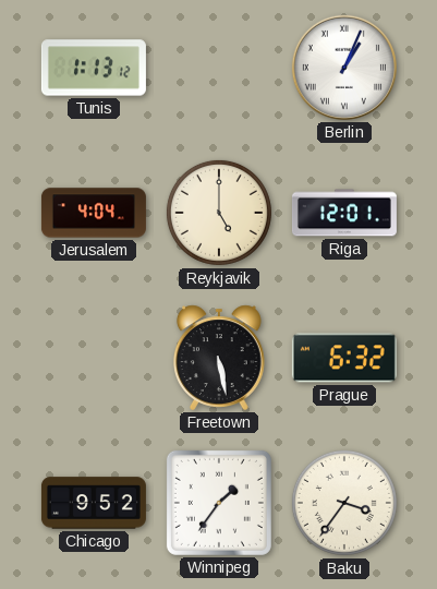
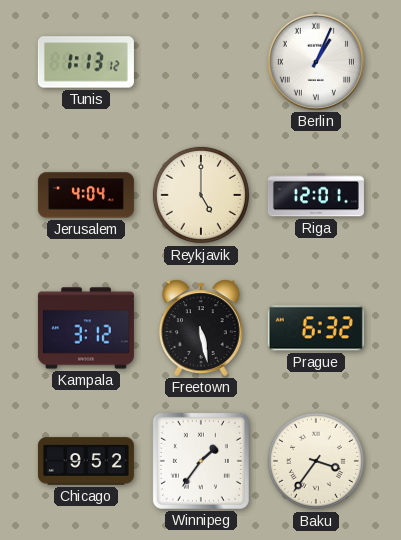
Kampala: none -> 3:12
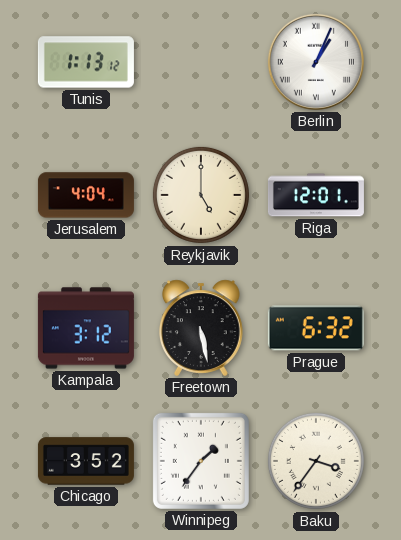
Chicago: 9:52 -> 3:52
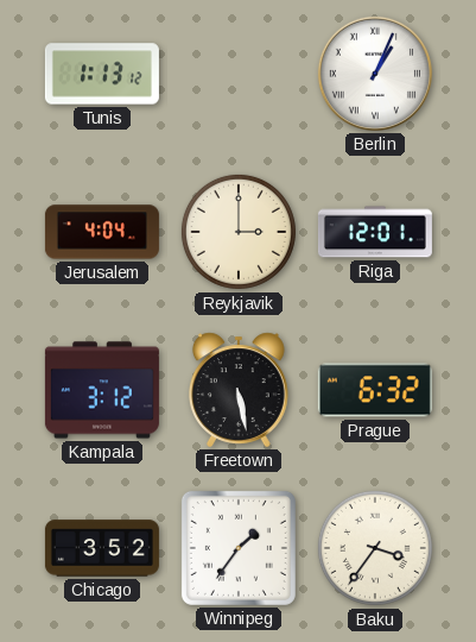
Reykjavik: 5:00 -> 3:00
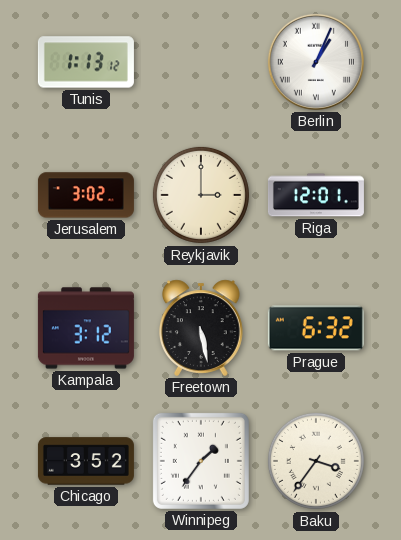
Jerusalem: 4:04 -> 3:02
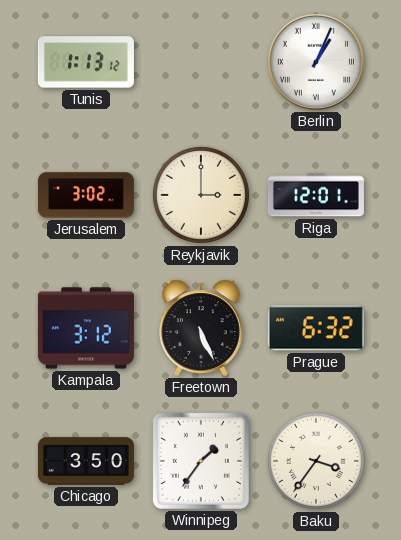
Freetown: 5:28 -> 5:26
Chicago: 3:52 -> 3:50
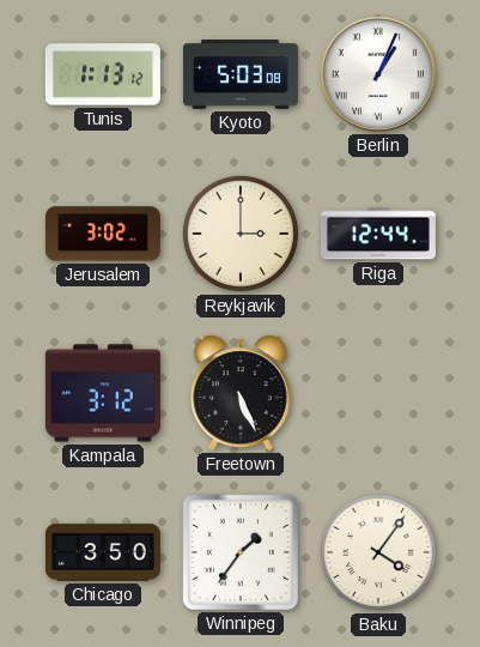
Kyoto: none -> 5:03
Riga: 12:01 -> 12:44
Prague: 6:32 -> none
Baku: 3:36 -> 4:06
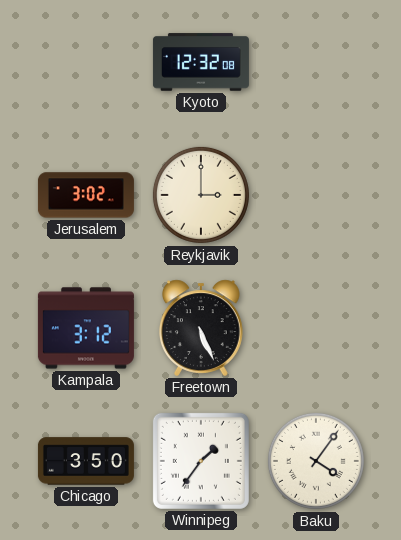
Tunis: 1:13 -> none
Kyoto: 5:03 -> 12:32
Berlin: 1:04 -> none
Riga: 12:44 -> none
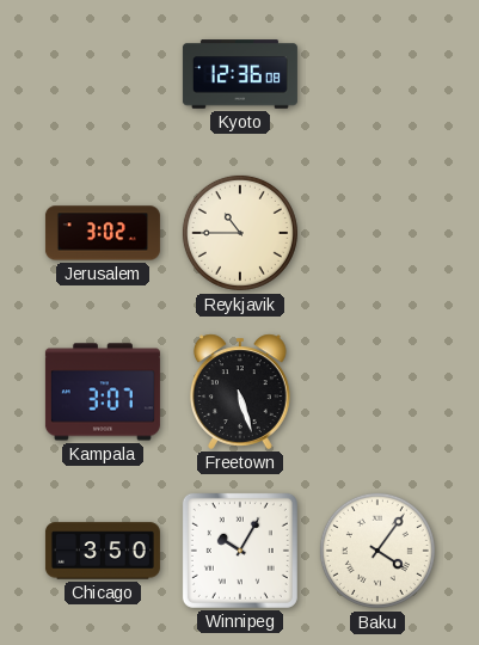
Kyoto: 12:32 -> 12:36
Reykjavik: 3:00 -> 10:45
Kampala: 3:12 -> 3:07
Freetown: 5:26 -> 5:27
Winnipeg: 1:36 -> 10:05
